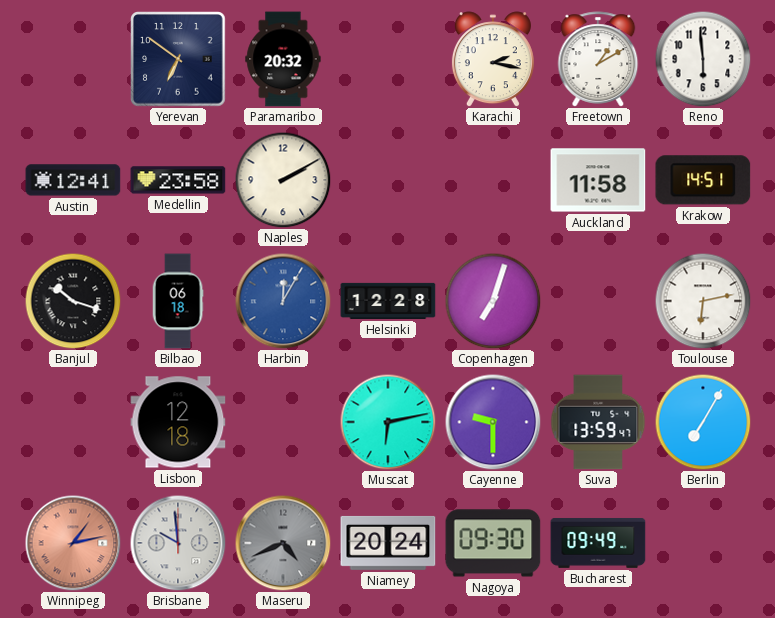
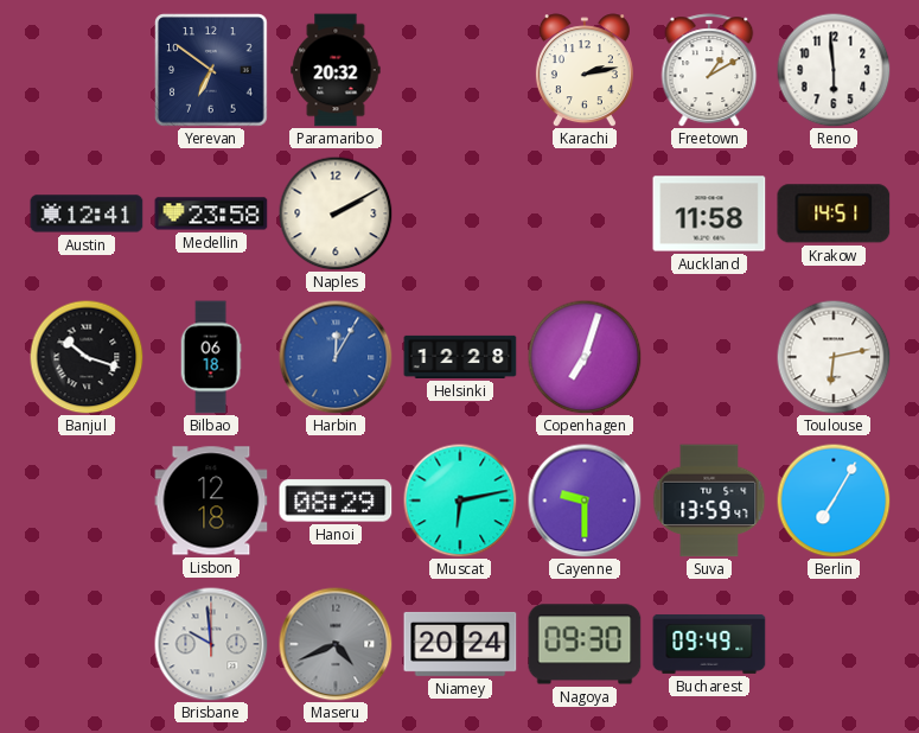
Karachi: 2:17 -> 2:13
Hanoi: none -> 08:29
Winnipeg: 1:13 -> none
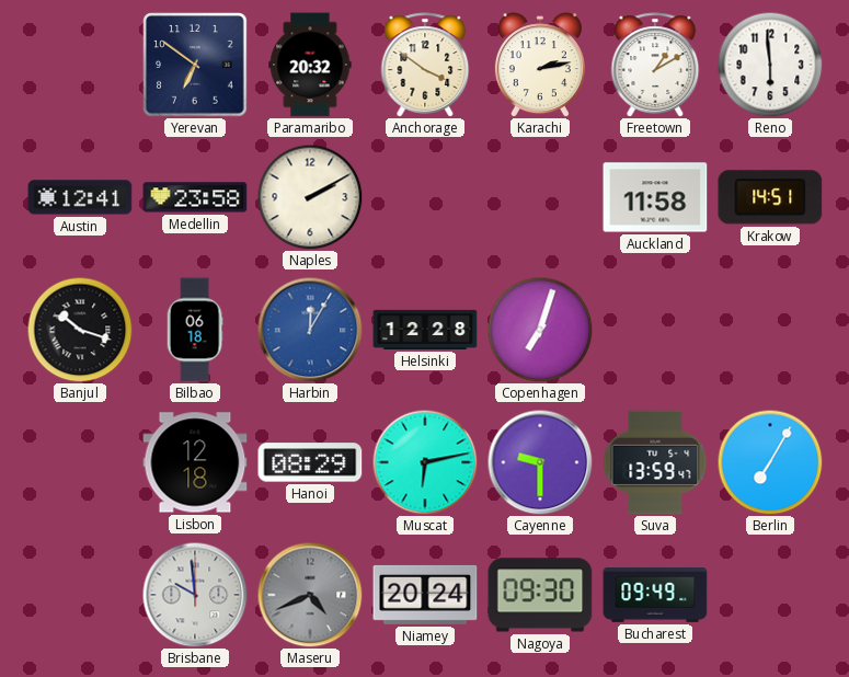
Anchorage: none -> 3:51
Toulouse: 6:13 -> none
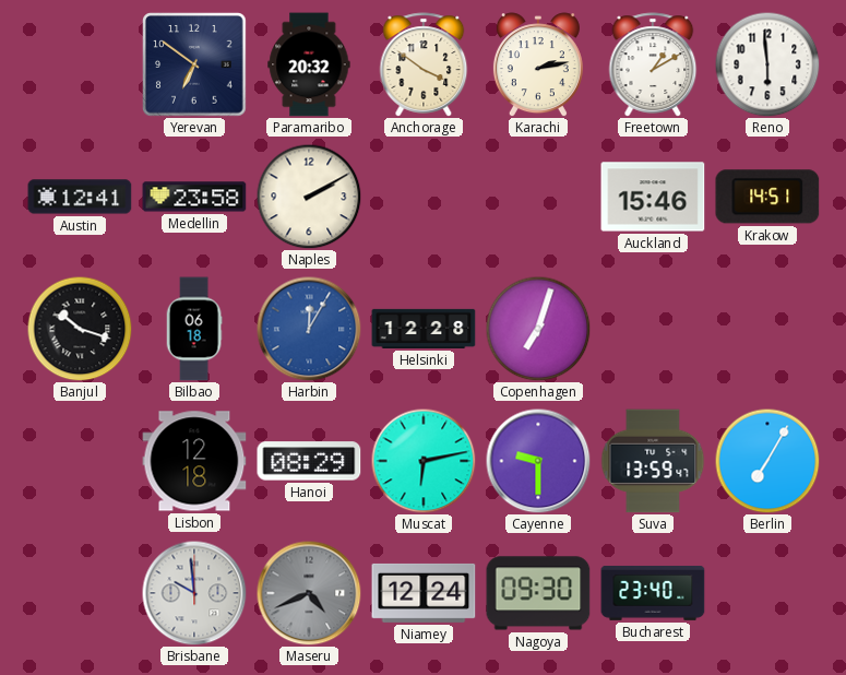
Auckland: 11:58 -> 15:46
Niamey: 20:24 -> 12:24
Bucharest: 09:49 -> 23:40
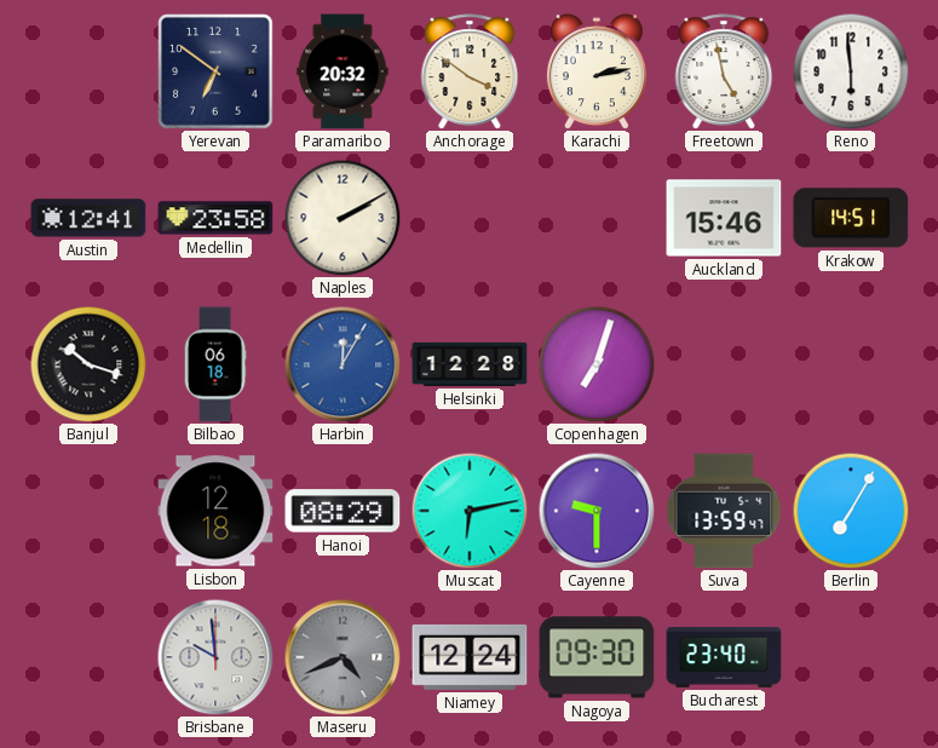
Freetown: 1:10 -> 4:58
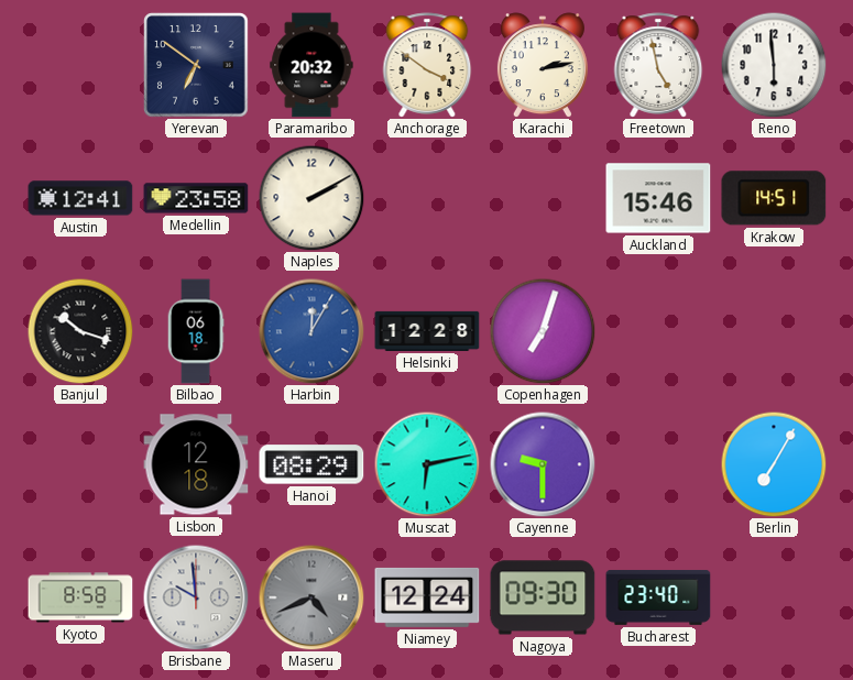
Suva: 13:59 -> none
Kyoto: none -> 8:58
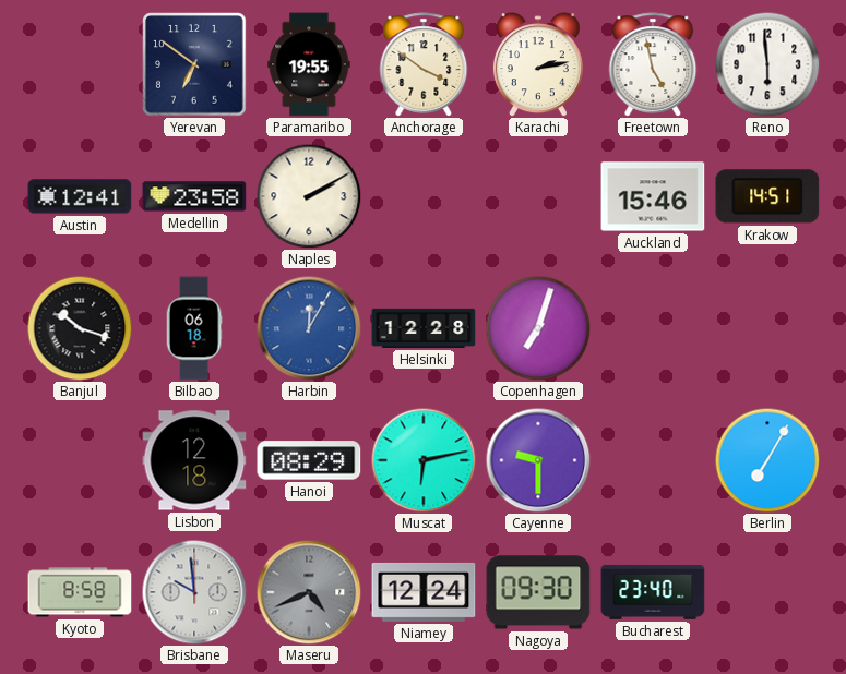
Paramaribo: 20:32 -> 19:55
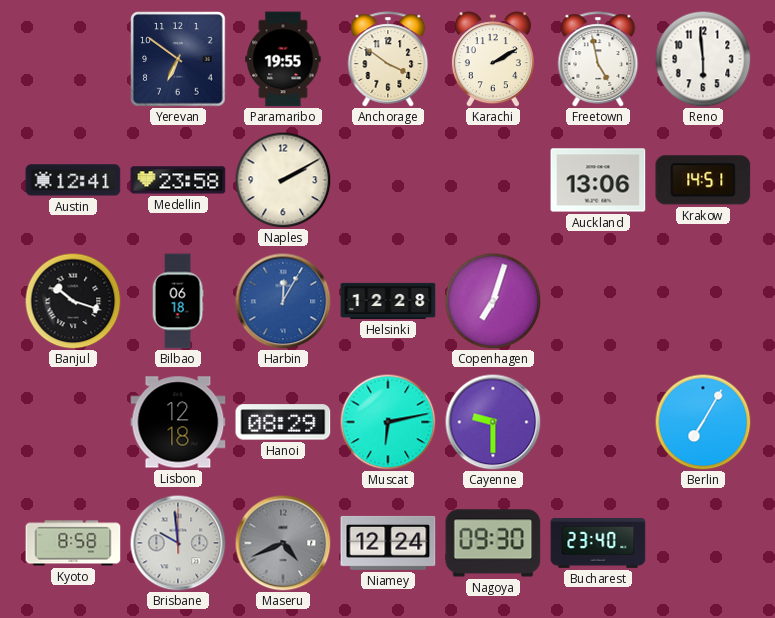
Karachi: 2:13 -> 2:10
Auckland: 15:46 -> 13:06
